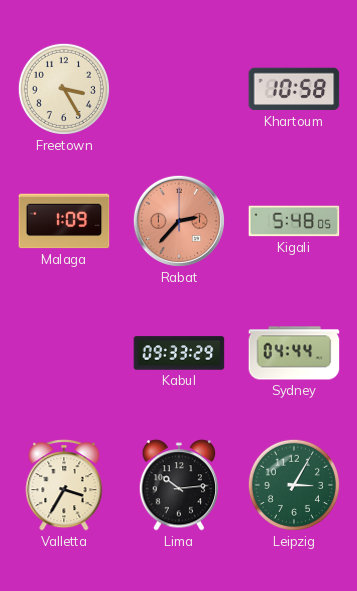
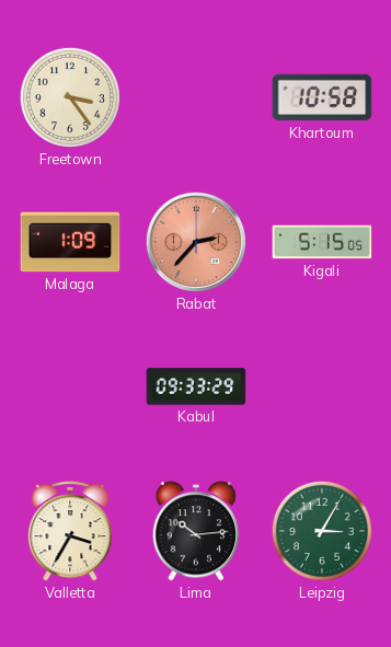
Freetown: 3:25 -> 3:24
Kigali: 5:48 -> 5:15
Sydney: 04:44 -> none
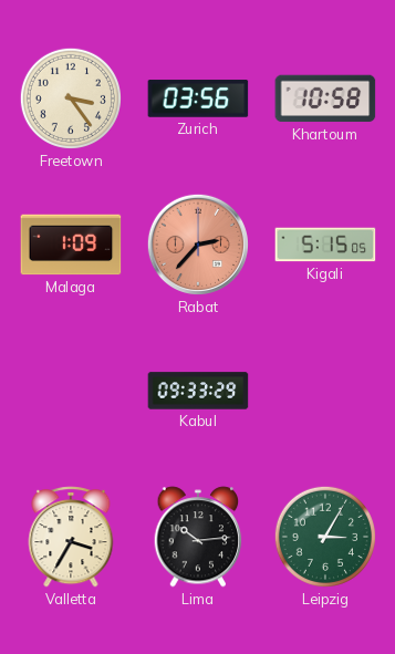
Zurich: none -> 03:56
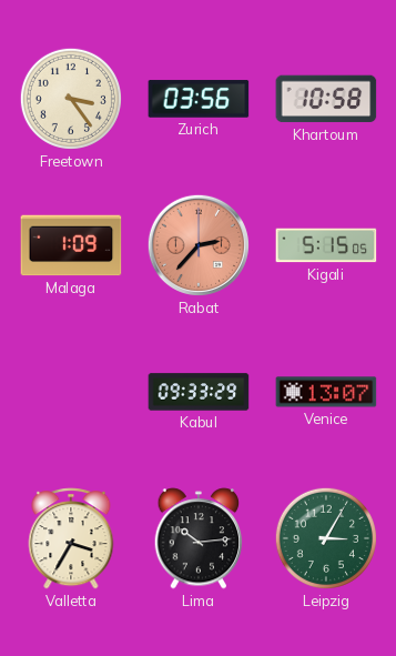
Venice: none -> 13:07
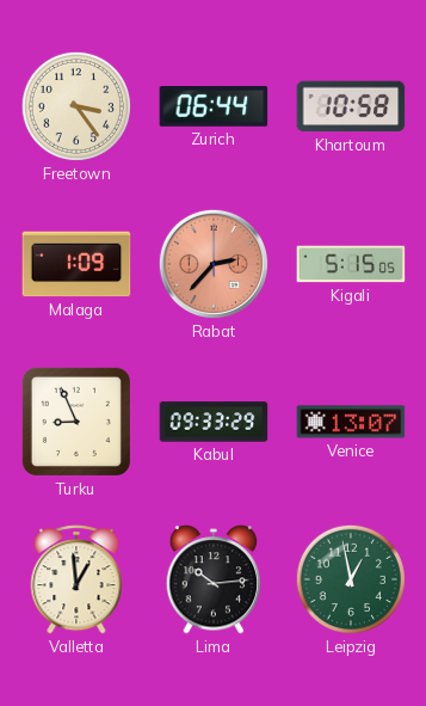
Zurich: 03:56 -> 06:44
Turku: none -> 8:56
Valletta: 3:35 -> 12:59
Leipzig: 3:05 -> 12:58
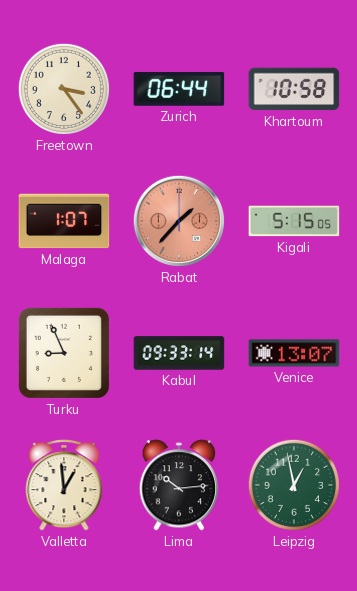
Malaga: 1:09 -> 1:07
Rabat: 2:37 -> 1:37
Kabul: 09:33:29 -> 09:33:14
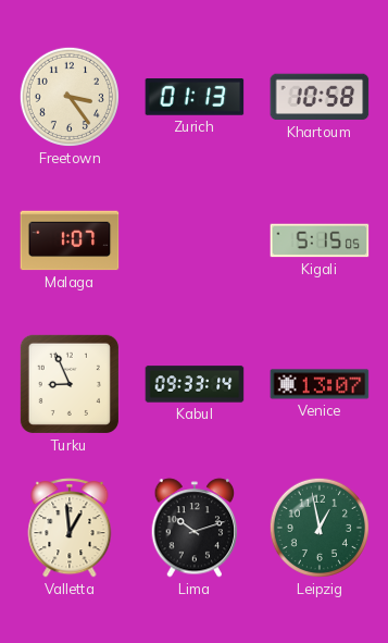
Zurich: 06:44 -> 01:13
Rabat: 1:37 -> none
Lima: 10:14 -> 10:12
